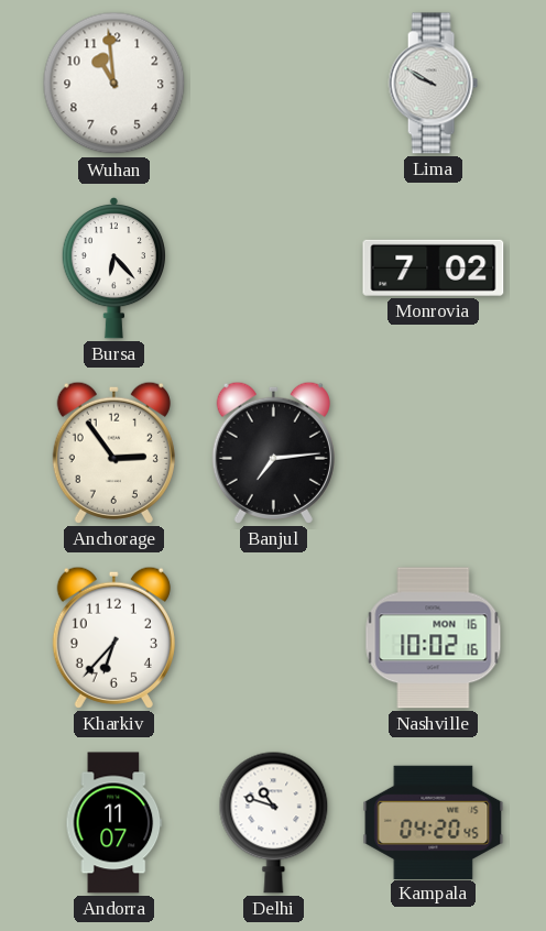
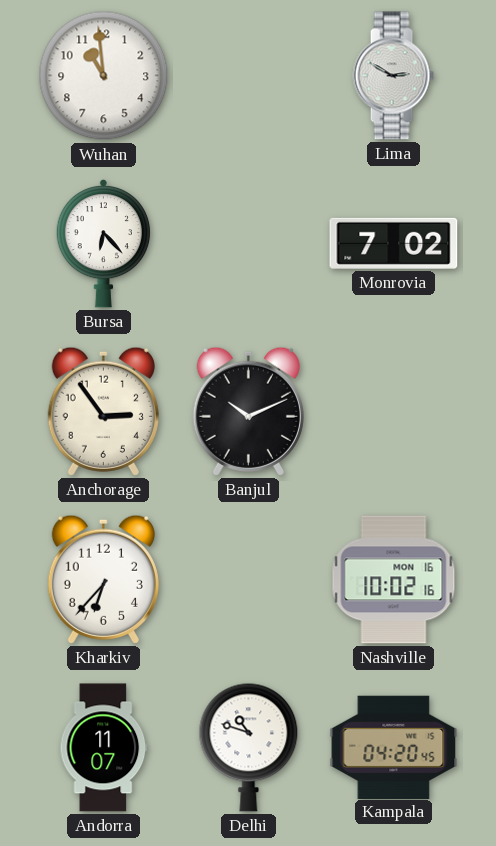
Lima: 9:50 -> 2:50
Banjul: 7:14 -> 10:11
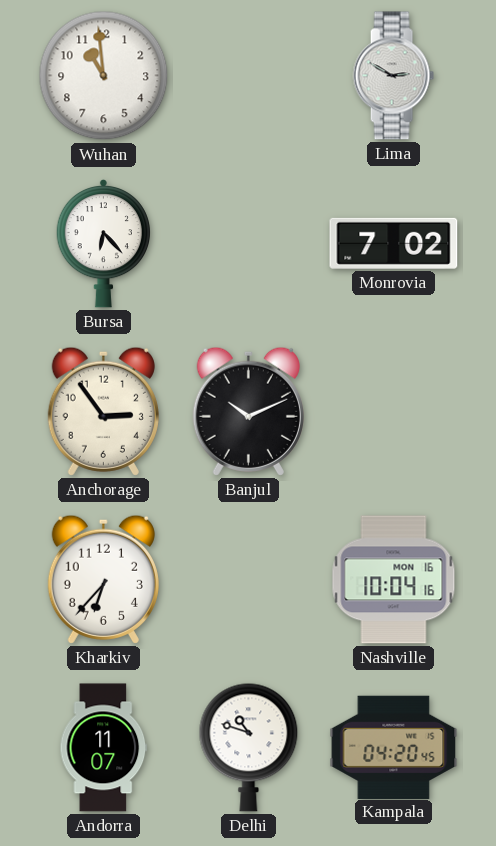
Nashville: 10:02 -> 10:04
